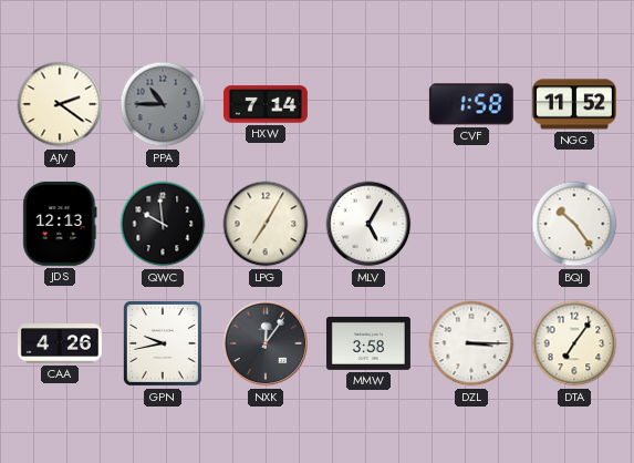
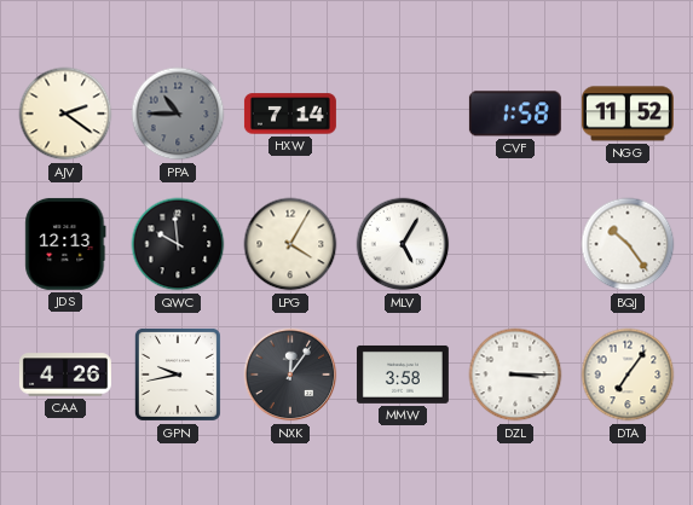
LPG: 7:05 -> 4:05
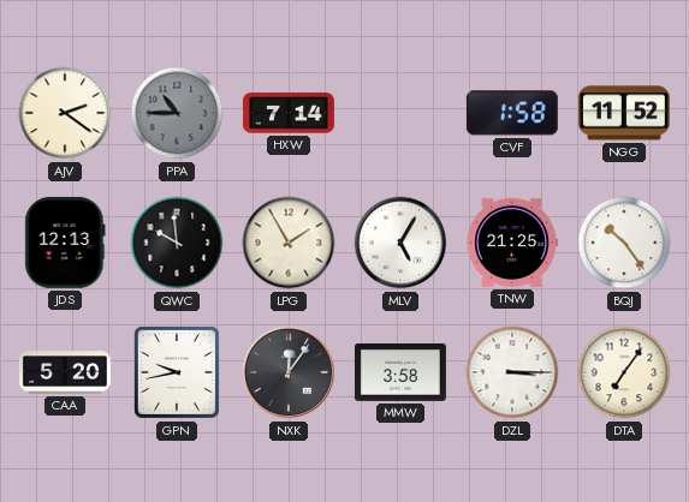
LPG: 4:05 -> 1:55
TNW: none -> 21:25
CAA: 4:26 -> 5:20
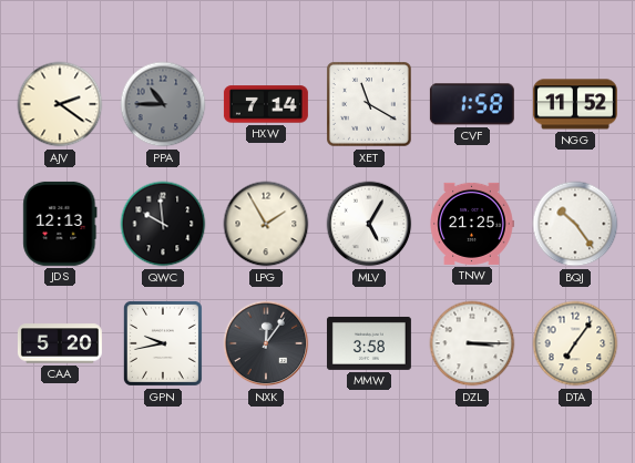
XET: none -> 11:20
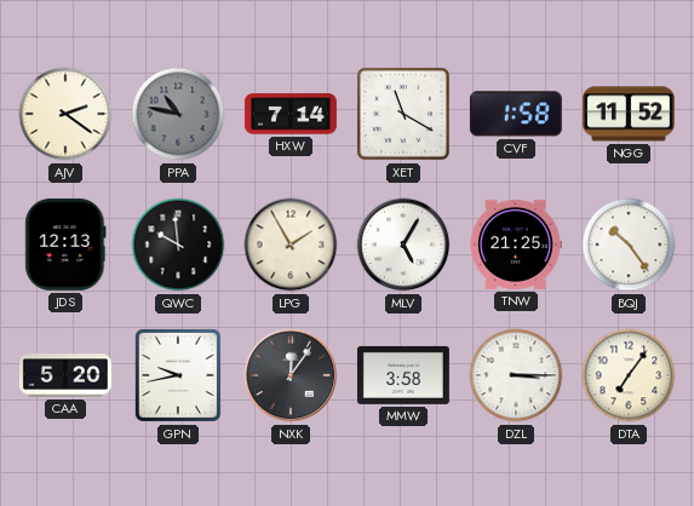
PPA: 10:45 -> 10:47
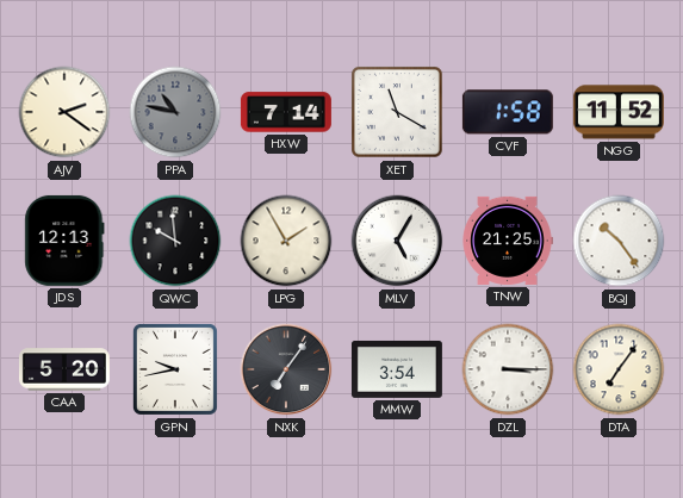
NXK: 12:06 -> 7:06
MMW: 3:58 -> 3:54
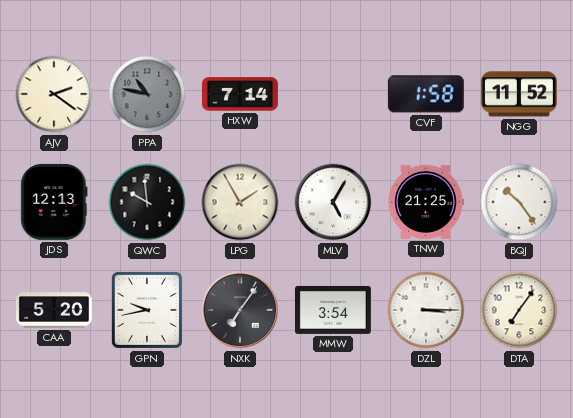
XET: 11:20 -> none
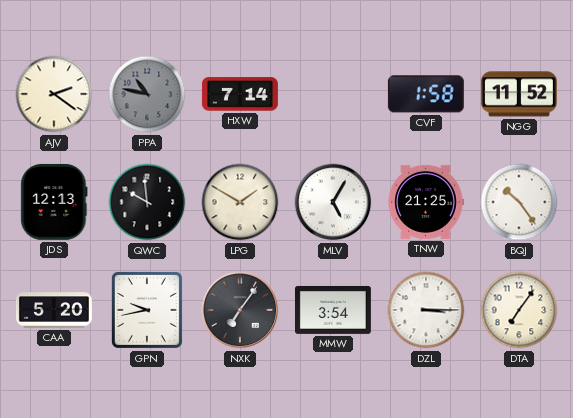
LPG: 1:55 -> 1:50
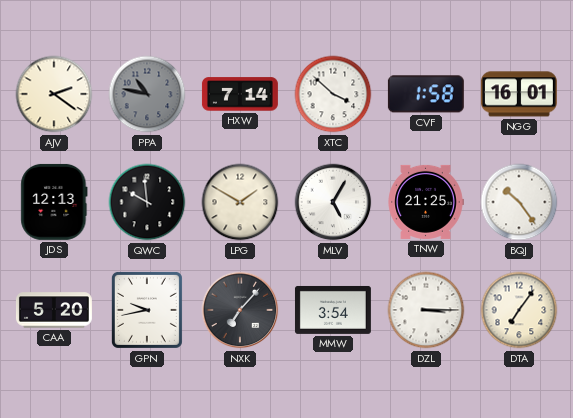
XTC: none -> 3:52
NGG: 11:52 -> 16:01
NXK: 7:06 -> 7:07
